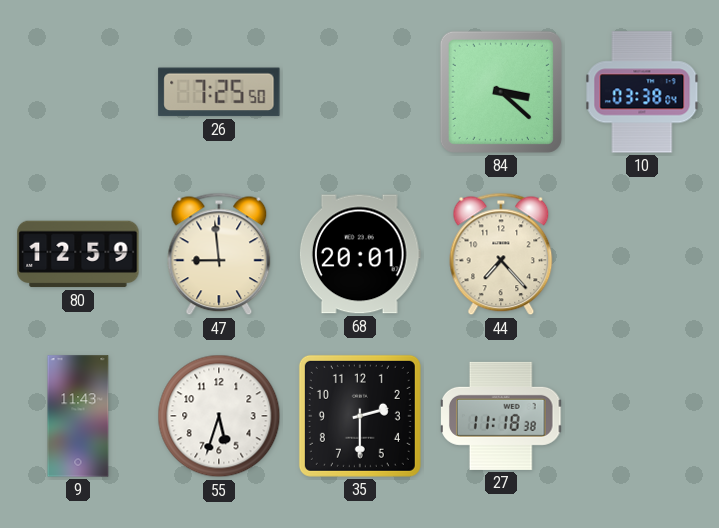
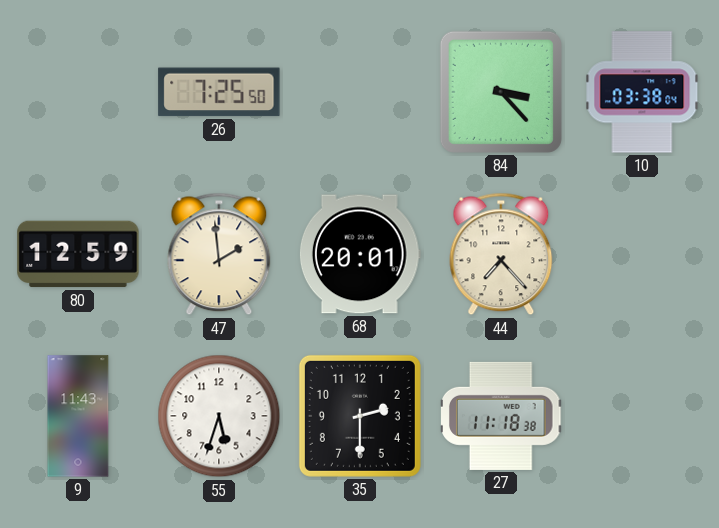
84: 3:22 -> 3:23
47: 8:59 -> 1:59
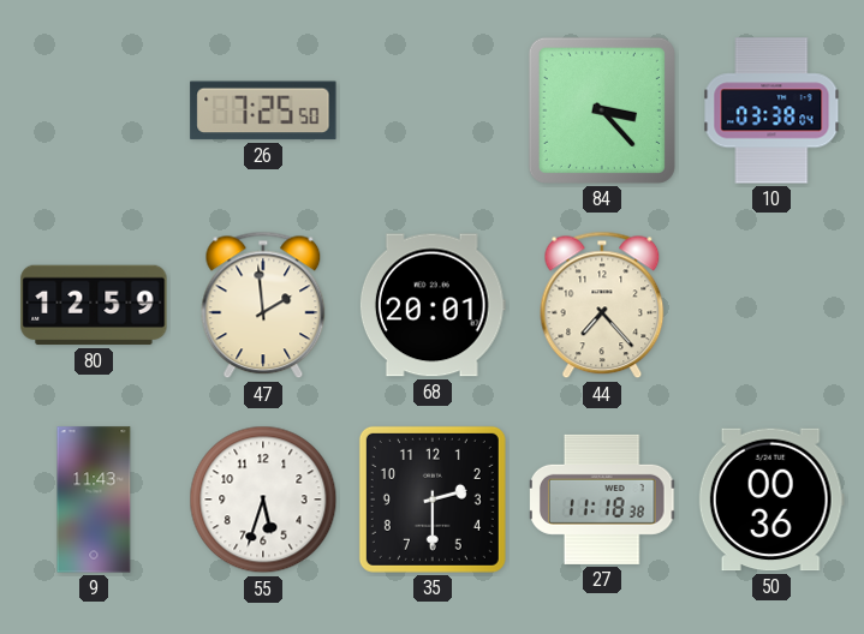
50: none -> 00:36
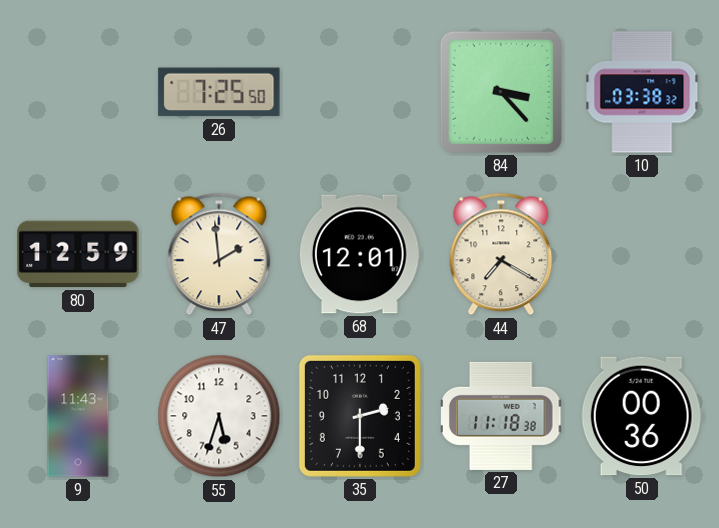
10: 03:38:04 -> 03:38:32
68: 20:01 -> 12:01
44: 7:23 -> 7:20
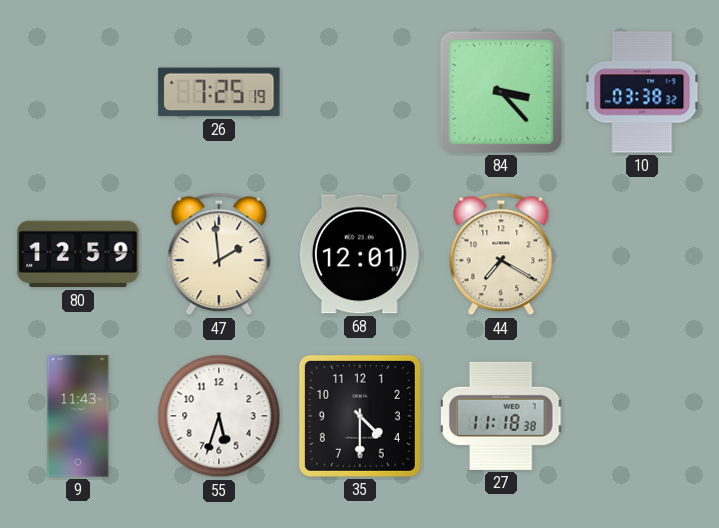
26: 7:25:50 -> 7:25:19
35: 2:30 -> 4:30
50: 00:36 -> none
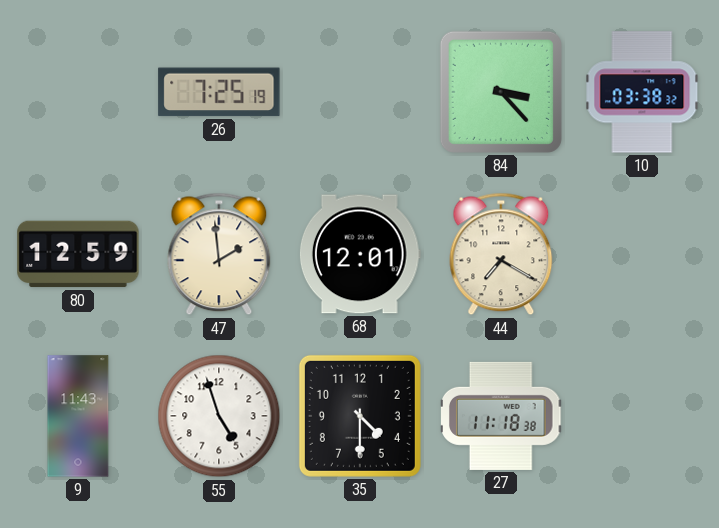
55: 5:33 -> 4:57
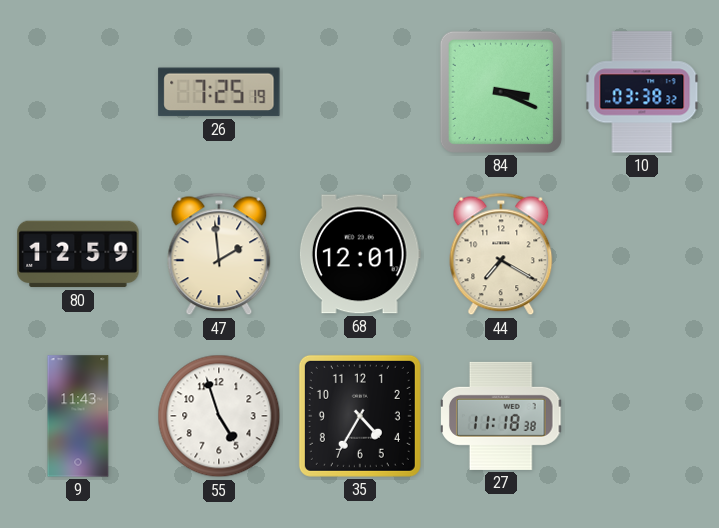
84: 3:23 -> 3:19
35: 4:30 -> 4:35
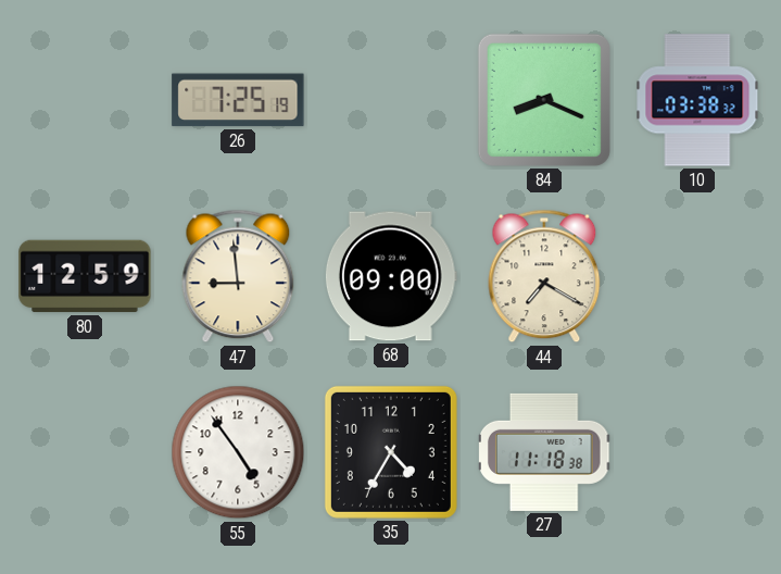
84: 3:19 -> 8:19
47: 1:59 -> 8:59
68: 12:01 -> 09:00
9: 11:43 -> none
55: 4:57 -> 4:54
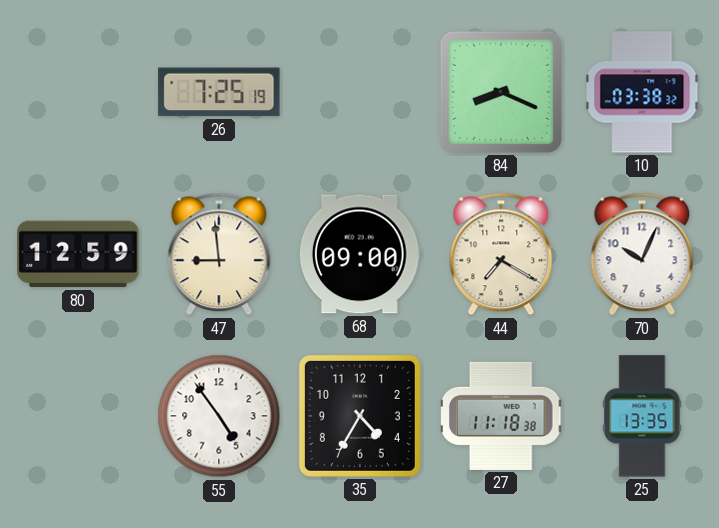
70: none -> 10:04
25: none -> 13:35
